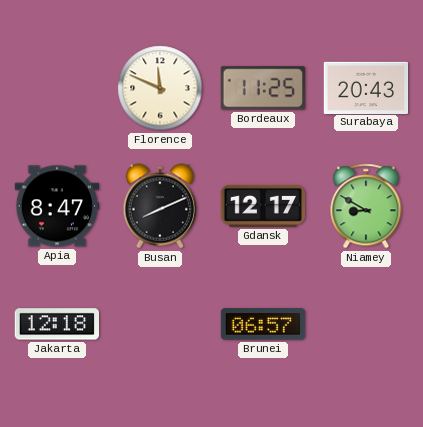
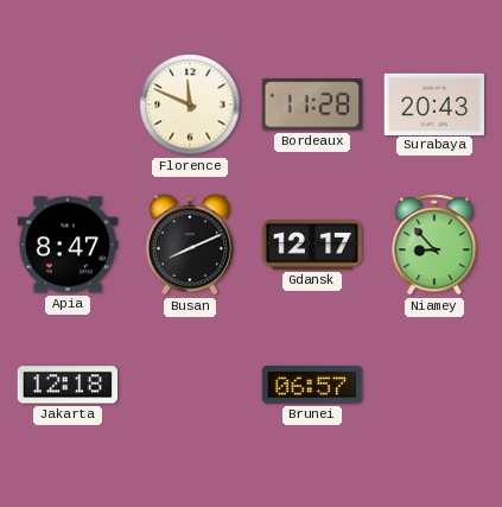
Bordeaux: 11:25 -> 11:28
Niamey: 8:50 -> 8:53
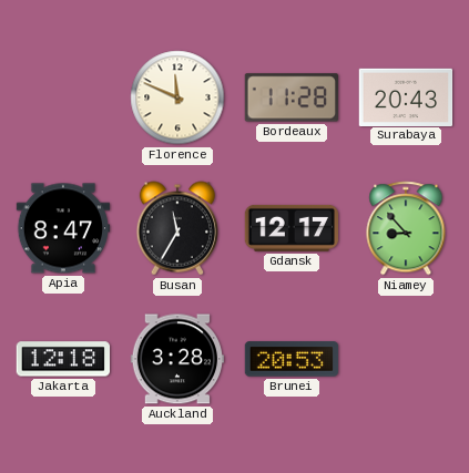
Busan: 8:11 -> 11:35
Auckland: none -> 3:28
Brunei: 06:57 -> 20:53
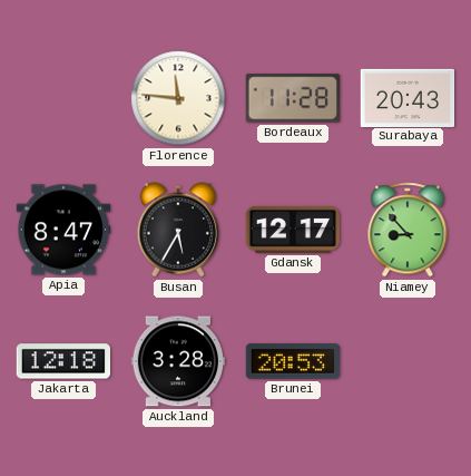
Florence: 11:49 -> 11:46
Busan: 11:35 -> 5:35
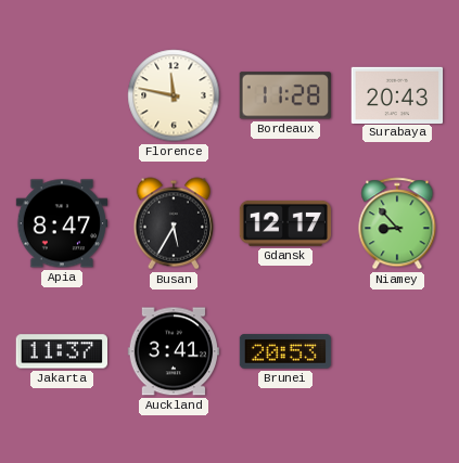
Florence: 11:46 -> 11:47
Jakarta: 12:18 -> 11:37
Auckland: 3:28 -> 3:41
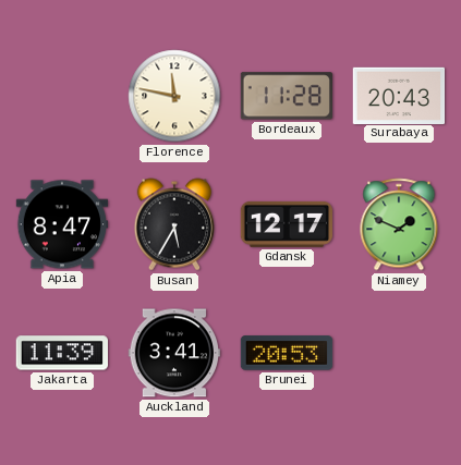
Niamey: 8:53 -> 1:49
Jakarta: 11:37 -> 11:39
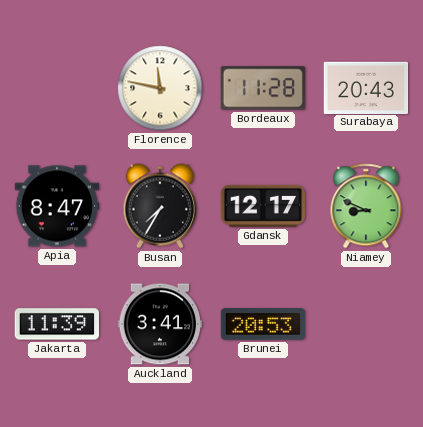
Busan: 5:35 -> 7:35
Niamey: 1:49 -> 8:49
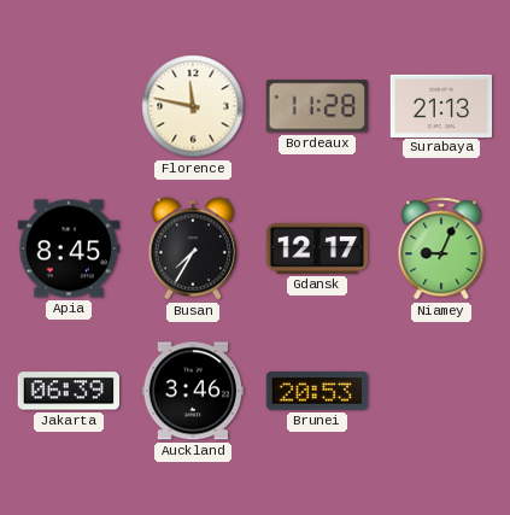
Surabaya: 20:43 -> 21:13
Apia: 8:47 -> 8:45
Niamey: 8:49 -> 9:04
Jakarta: 11:39 -> 06:39
Auckland: 3:41 -> 3:46
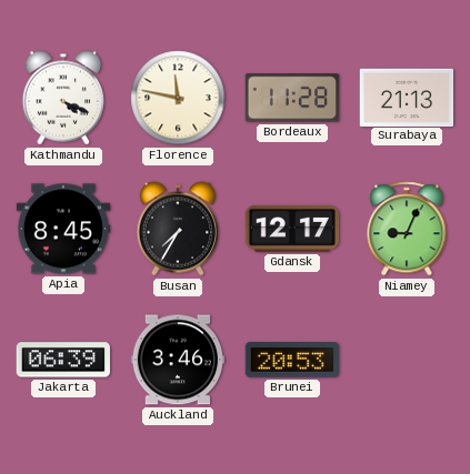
Kathmandu: none -> 4:19
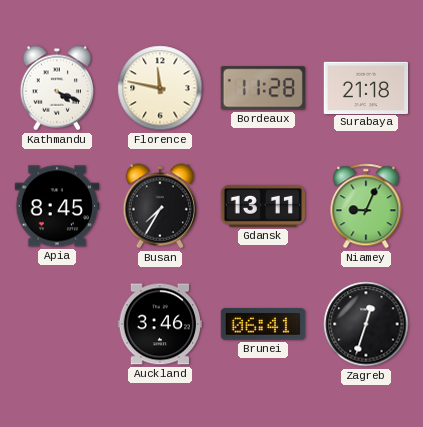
Surabaya: 21:13 -> 21:18
Gdansk: 12:17 -> 13:11
Jakarta: 06:39 -> none
Brunei: 20:53 -> 06:41
Zagreb: none -> 12:33
